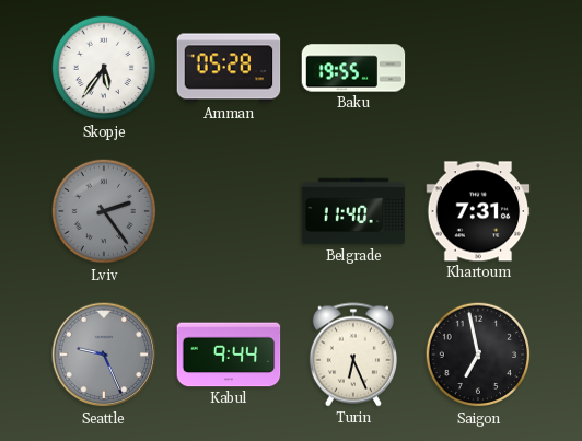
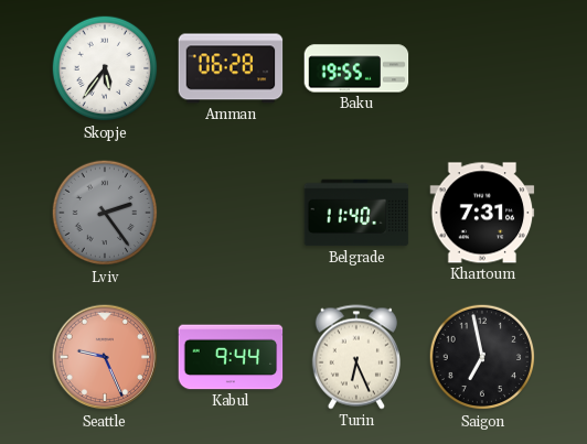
Amman: 05:28 -> 06:28
Seattle dial: grey -> salmon
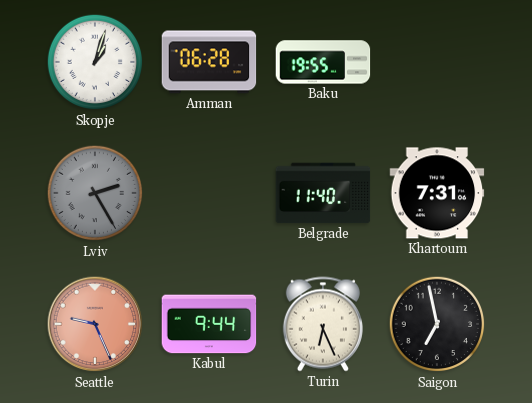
Skopje: 5:36 -> 1:03
Lviv: 2:24 -> 2:25
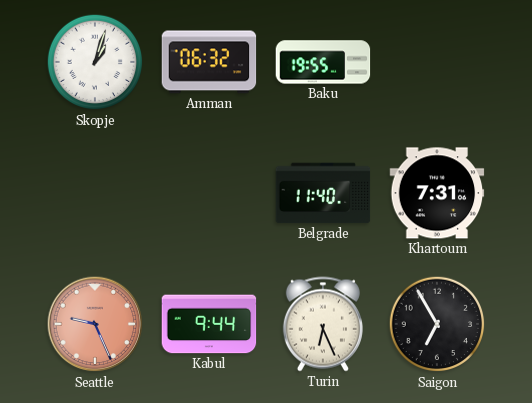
Amman: 06:28 -> 06:32
Lviv: 2:25 -> none
Saigon: 6:58 -> 6:55
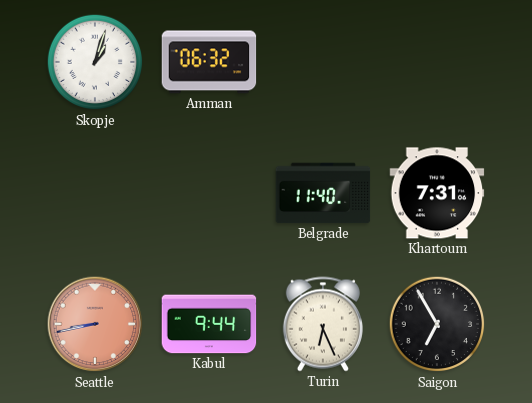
Baku: 19:55 -> none
Seattle: 9:26 -> 8:43
